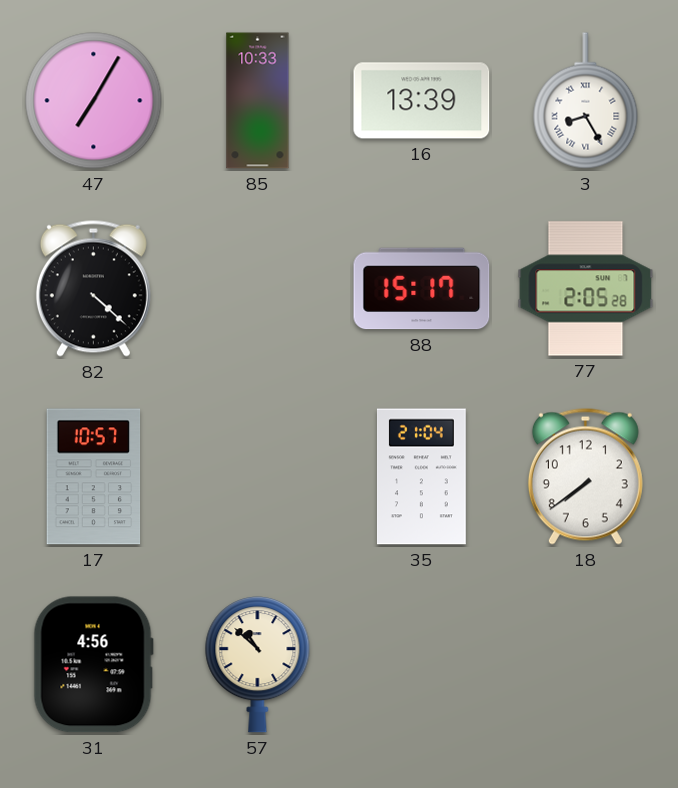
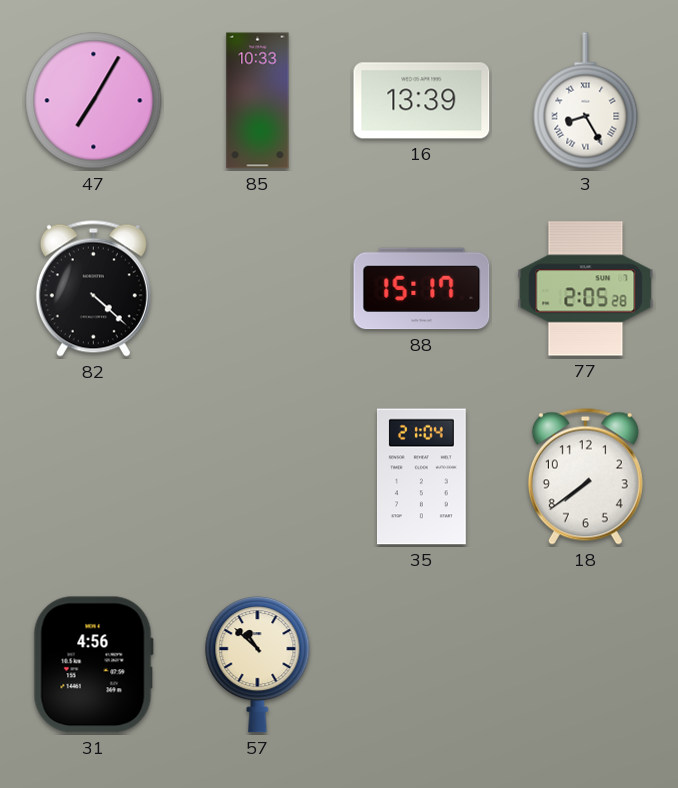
17: 10:57 -> none
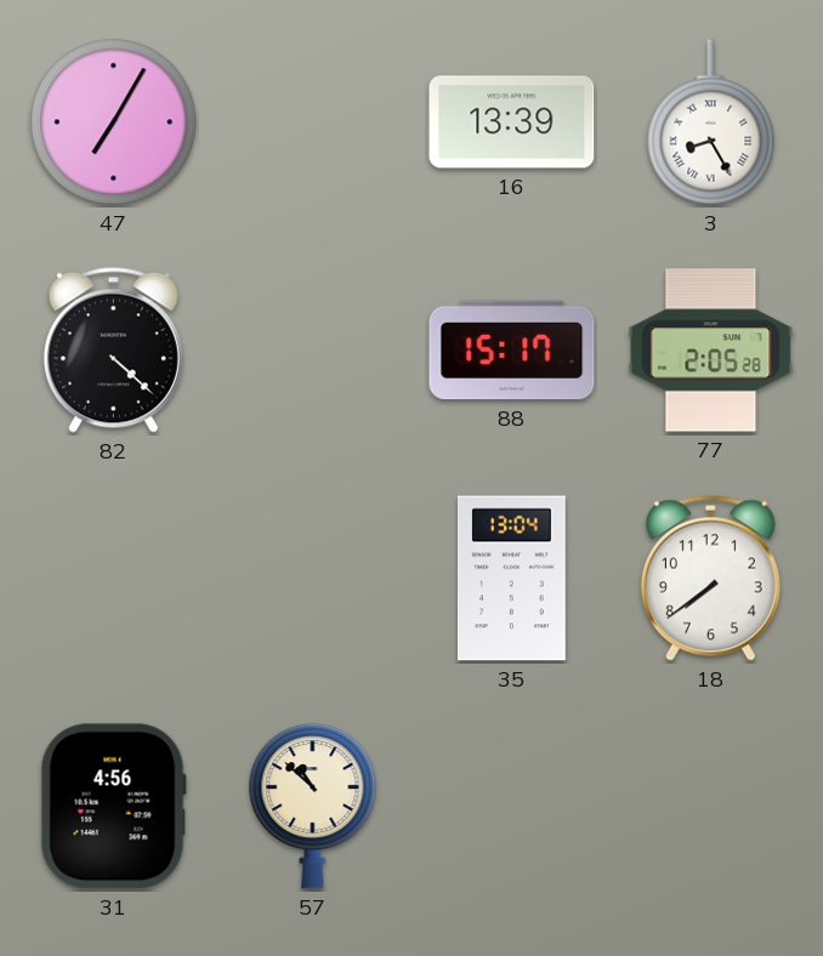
85: 10:33 -> none
35: 21:04 -> 13:04
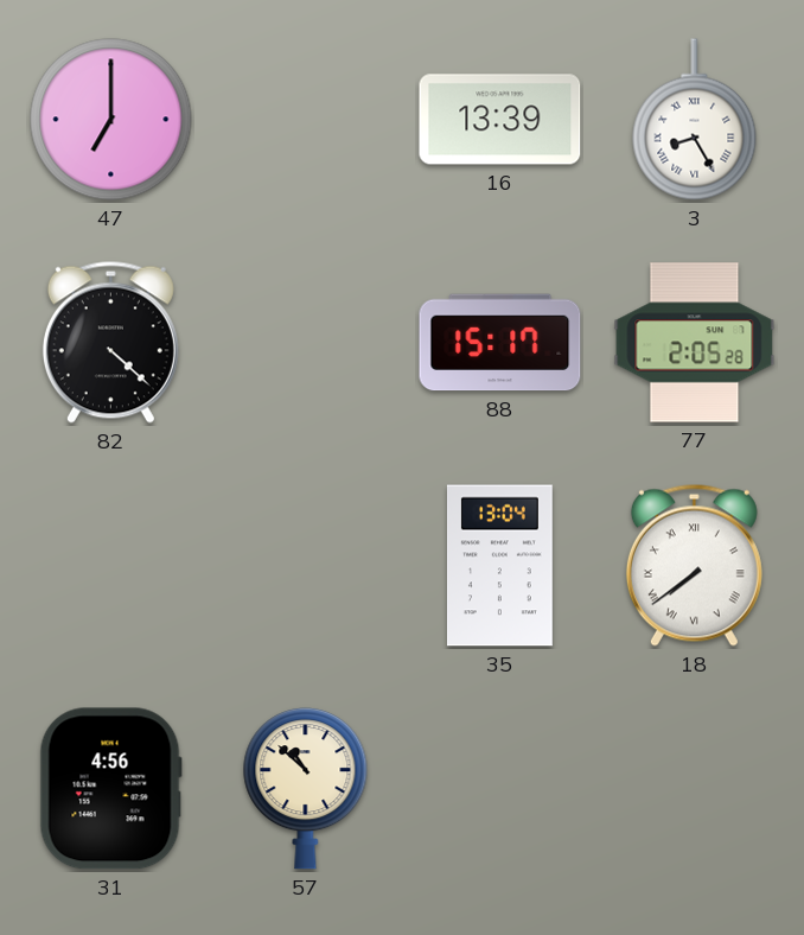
47: 7:05 -> 7:00
18 numerals: Arabic -> Roman
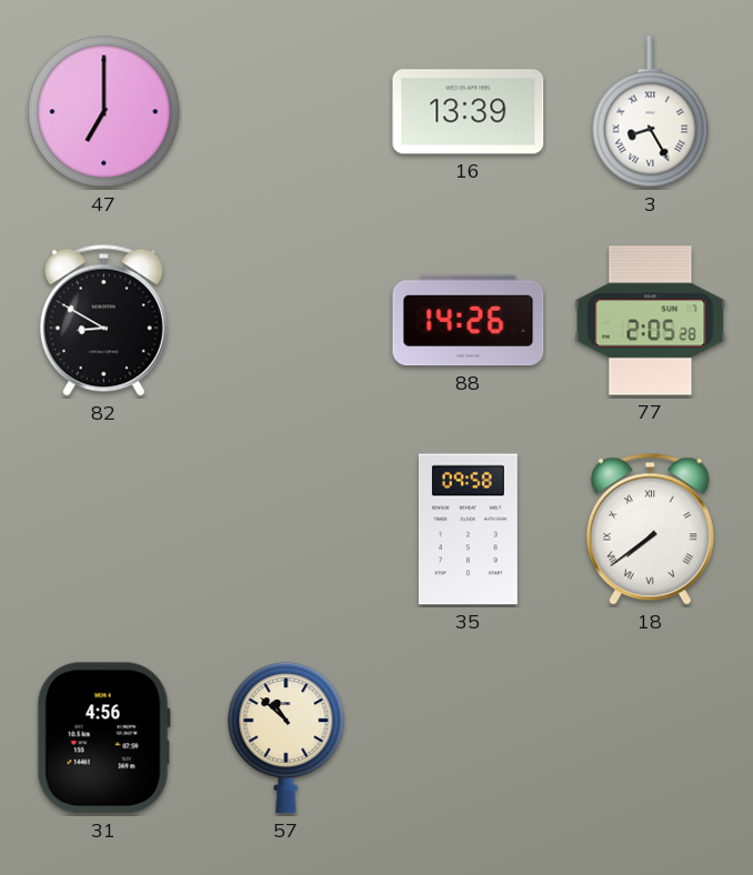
82: 4:22 -> 8:50
88: 15:17 -> 14:26
35: 13:04 -> 09:58
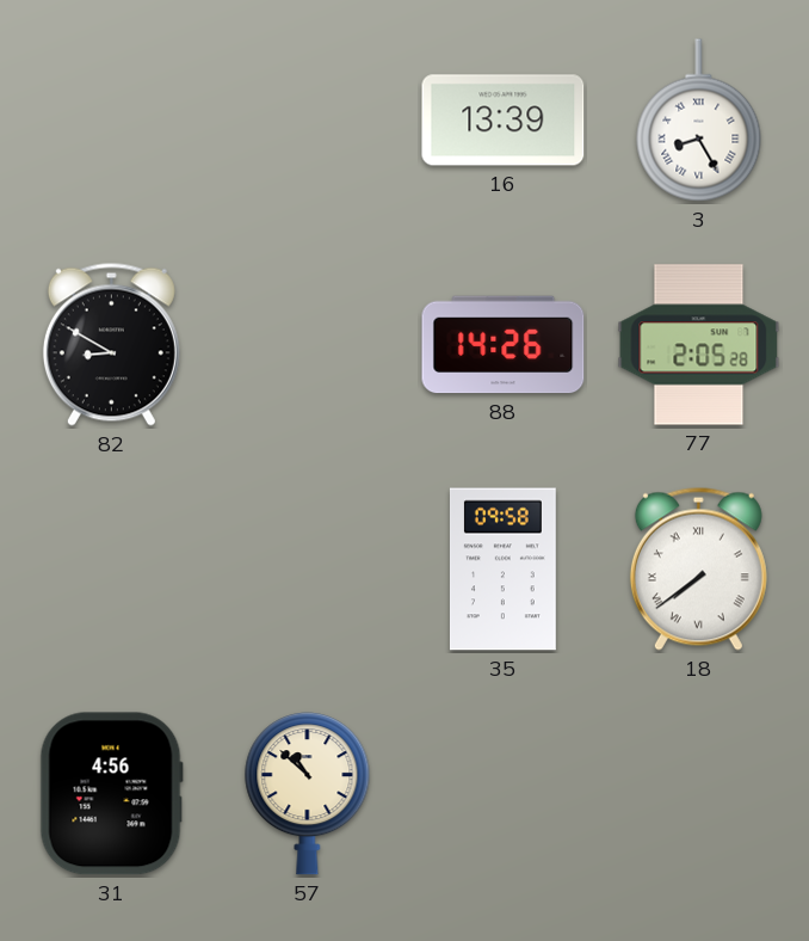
47: 7:00 -> none
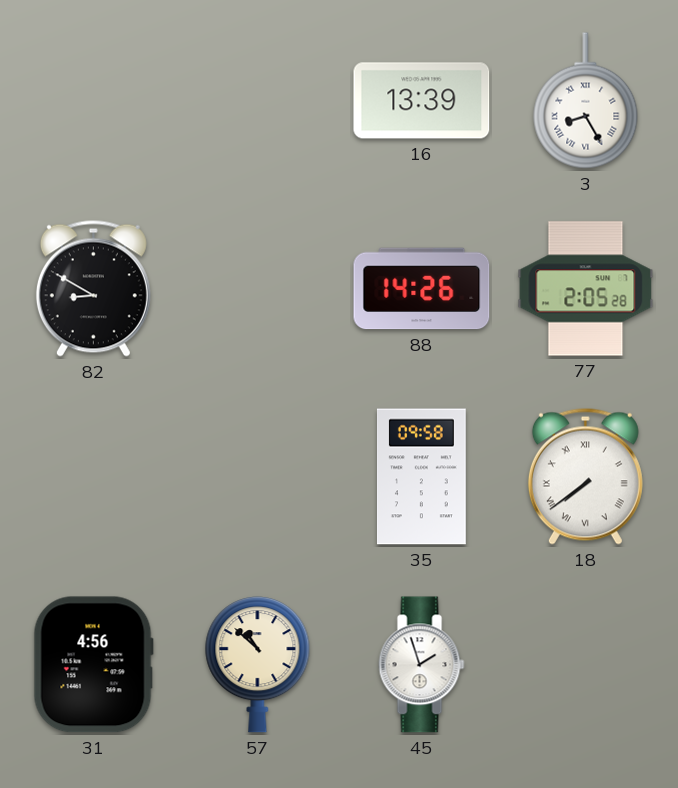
45: none -> 1:57
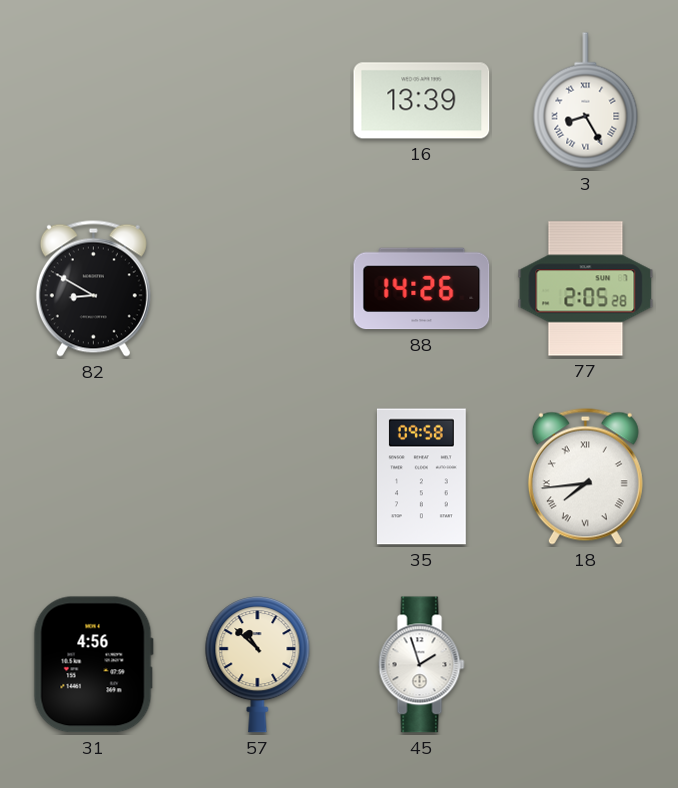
18: 7:39 -> 7:44
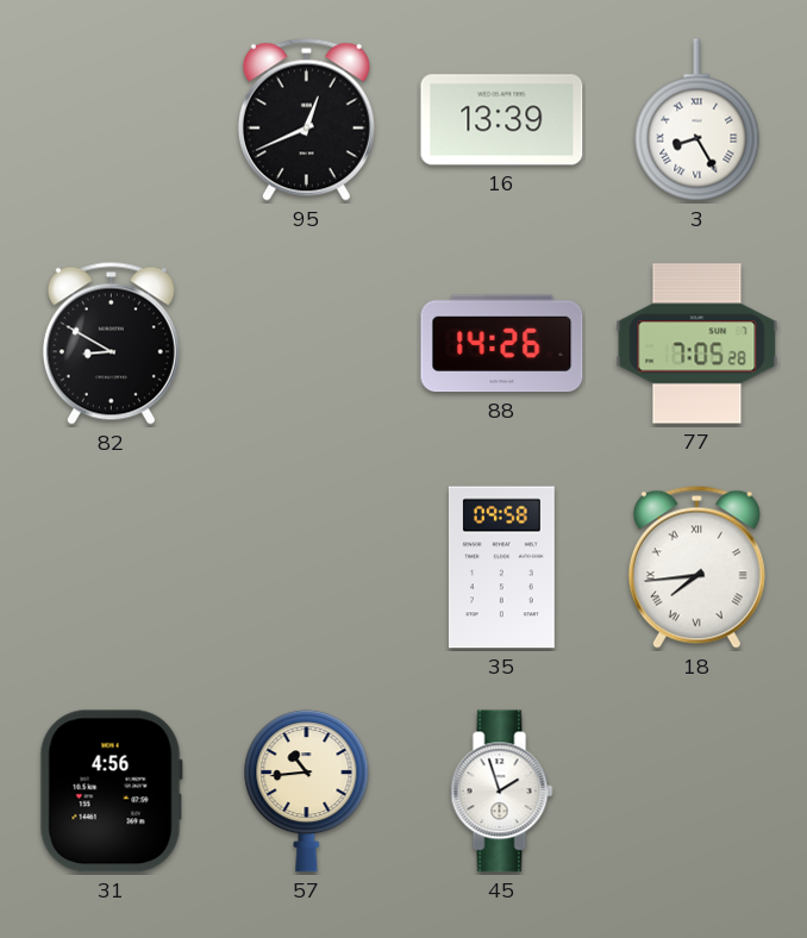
95: none -> 12:41
77: 2:05 -> 7:05
57: 10:52 -> 10:44
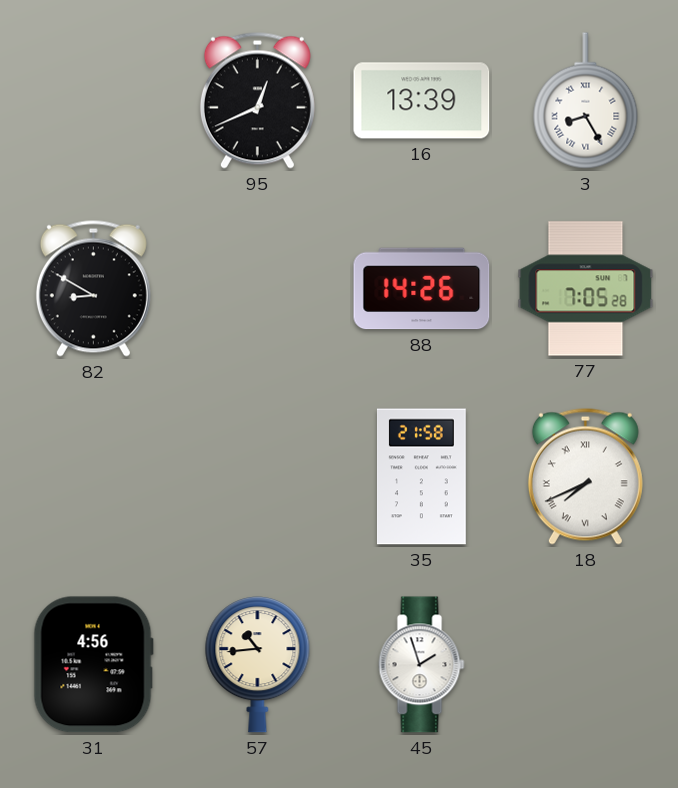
35: 09:58 -> 21:58
18: 7:44 -> 7:41
